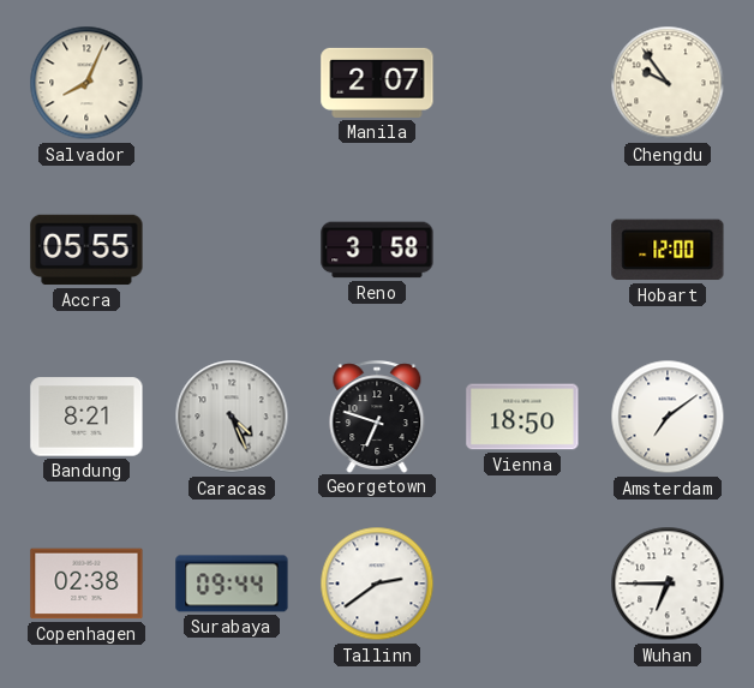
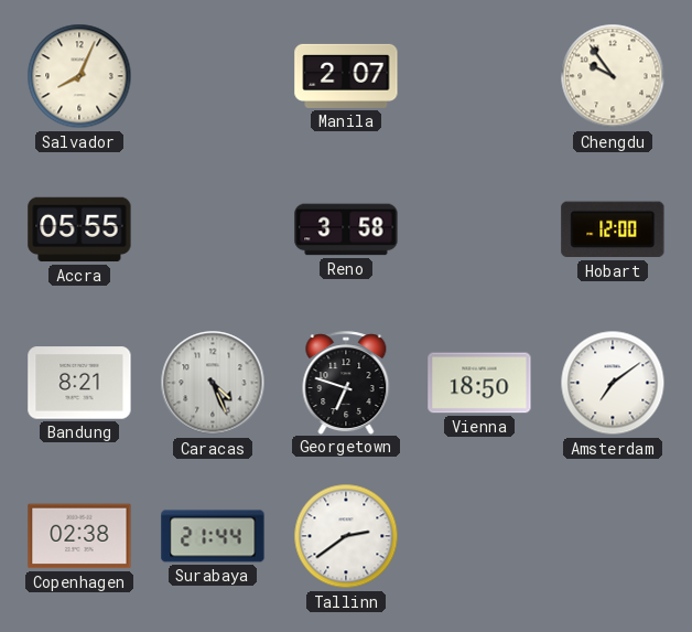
Surabaya: 09:44 -> 21:44
Wuhan: 6:45 -> none
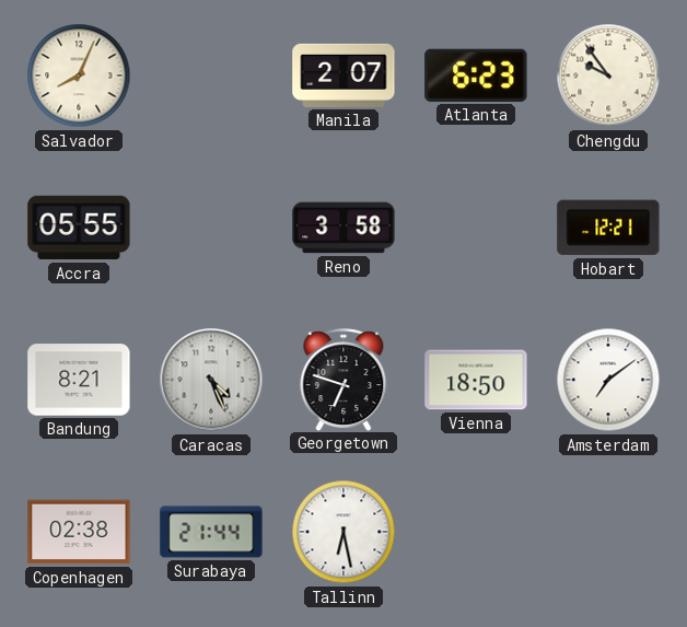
Atlanta: none -> 6:23
Hobart: 12:00 -> 12:21
Tallinn: 2:39 -> 6:28
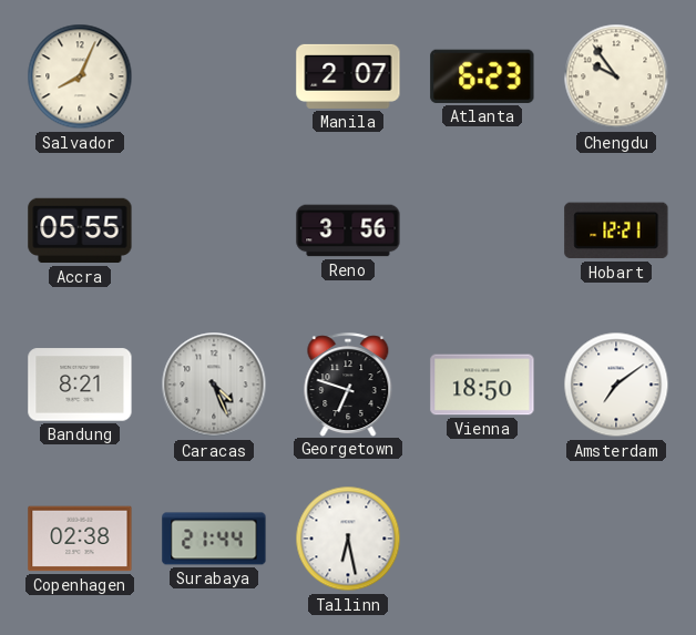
Reno: 3:58 -> 3:56
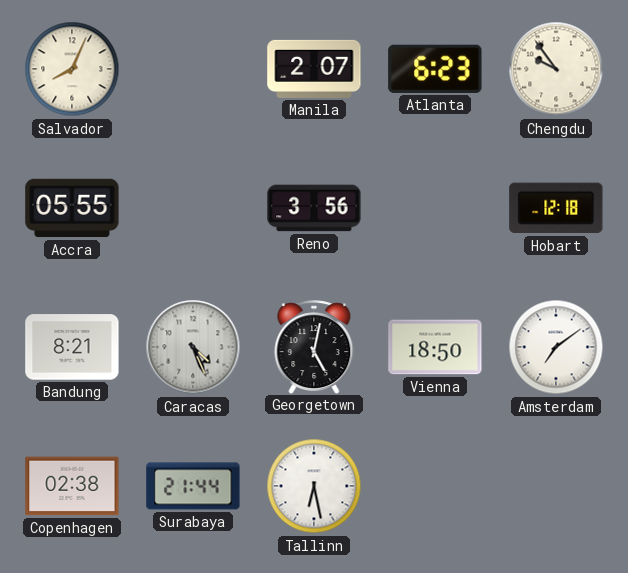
Hobart: 12:21 -> 12:18
Georgetown: 6:48 -> 5:02
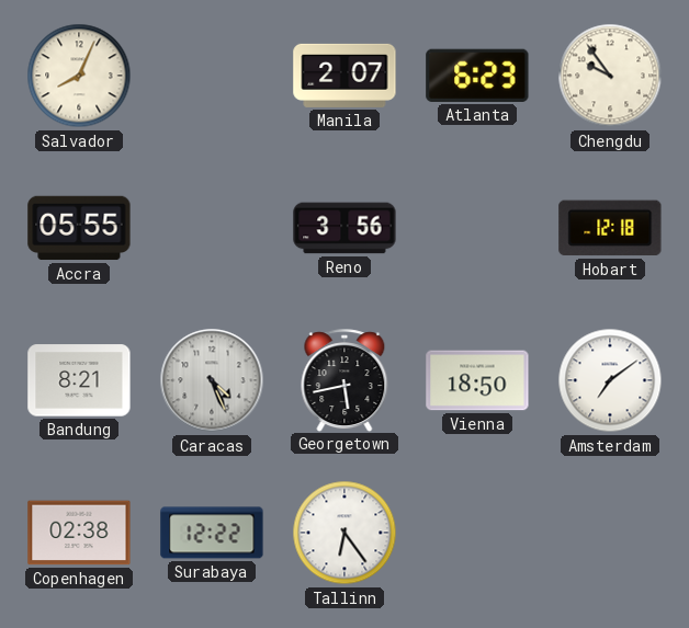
Georgetown: 5:02 -> 5:43
Surabaya: 21:44 -> 12:22
Tallinn: 6:28 -> 6:24
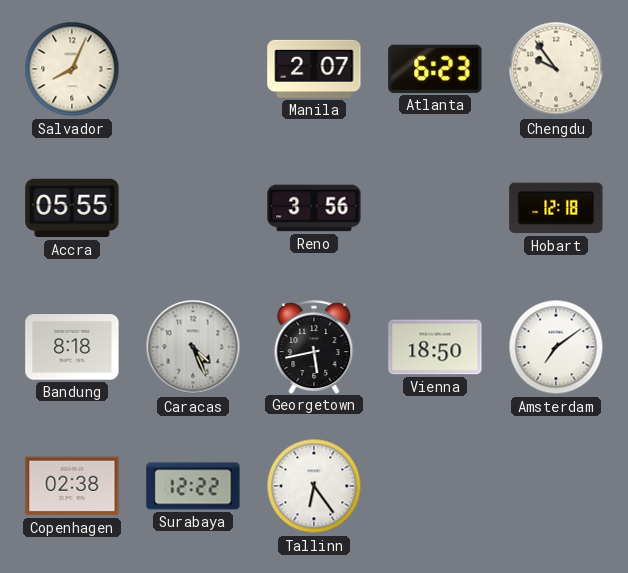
Bandung: 8:21 -> 8:18
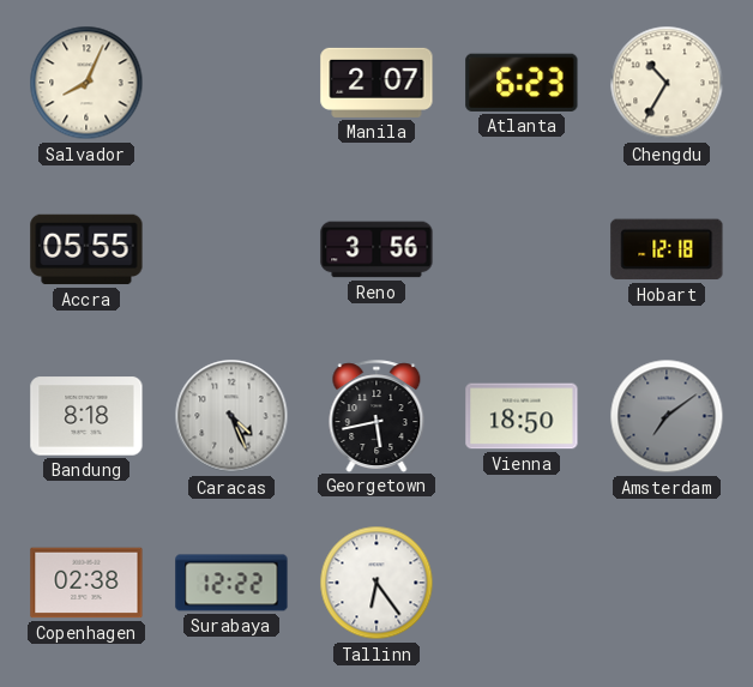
Chengdu: 9:54 -> 10:35
Amsterdam dial: white -> grey
